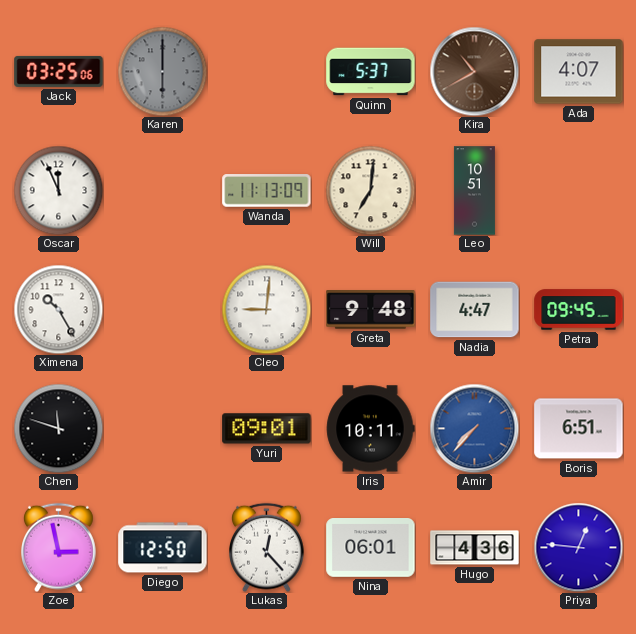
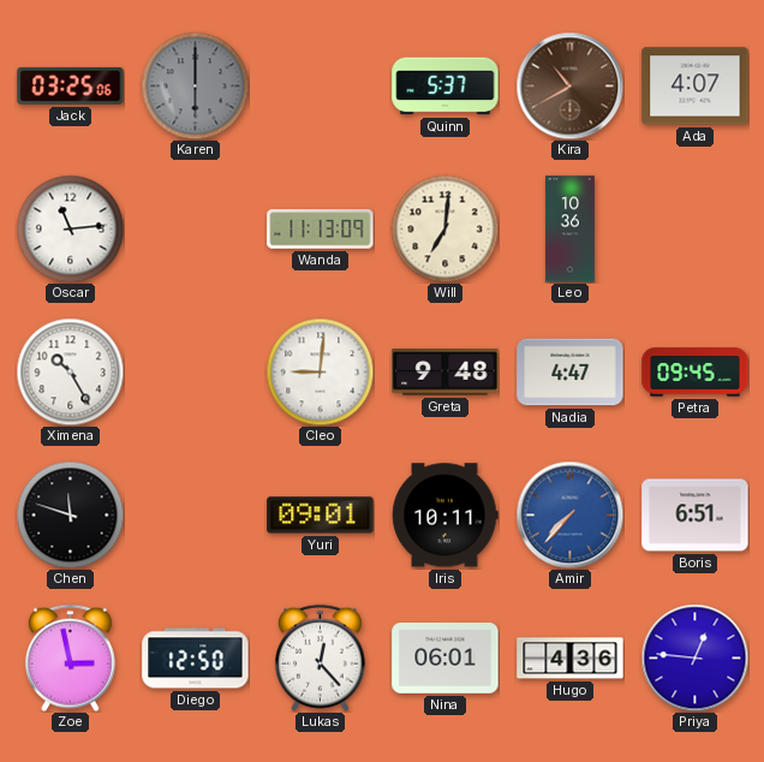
Oscar: 11:56 -> 11:14
Leo: 10:51 -> 10:36
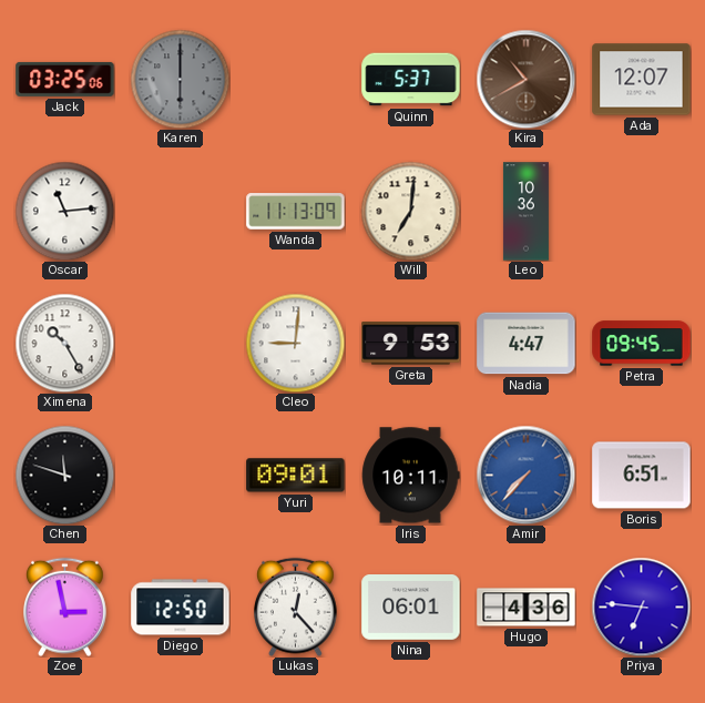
Ada: 4:07 -> 12:07
Greta: 9:48 -> 9:53
Priya: 12:46 -> 6:46
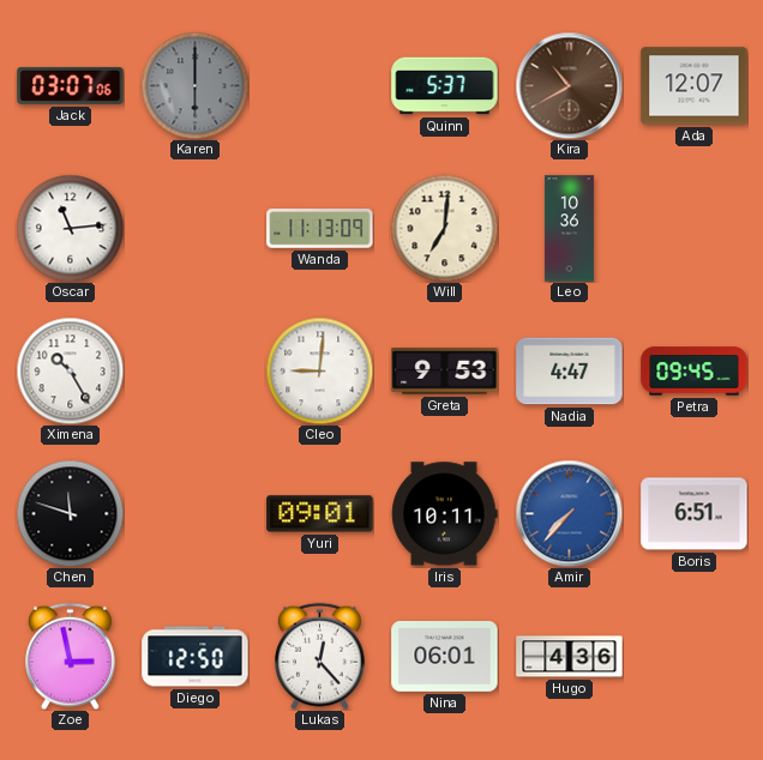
Jack: 03:25 -> 03:07
Priya: 6:46 -> none
